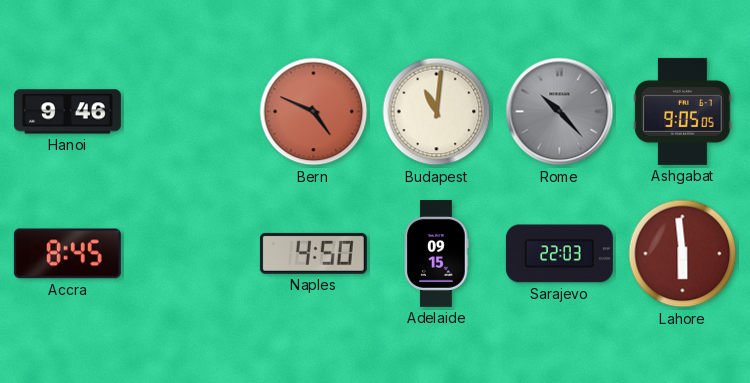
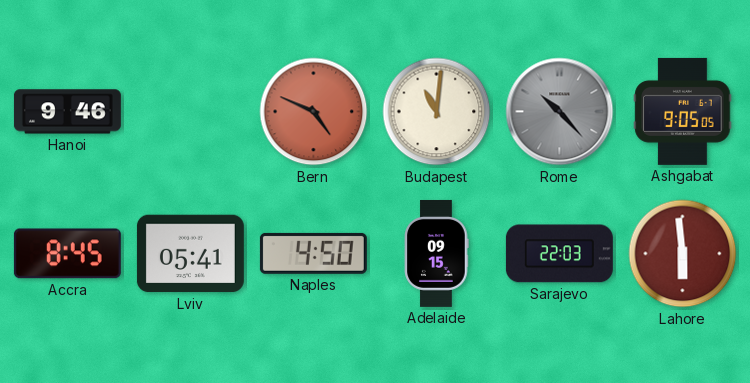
Lviv: none -> 05:41
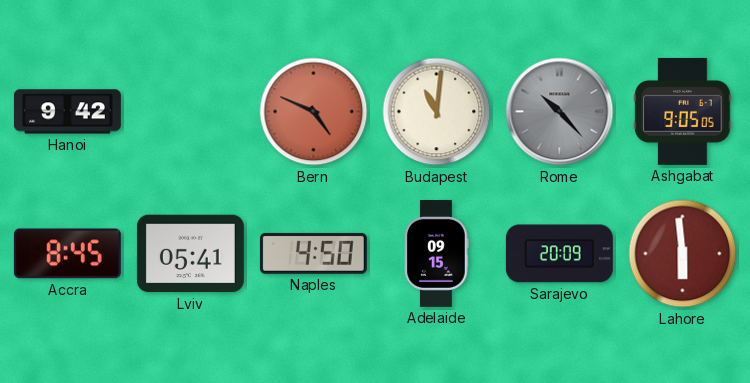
Hanoi: 9:46 -> 9:42
Sarajevo: 22:03 -> 20:09
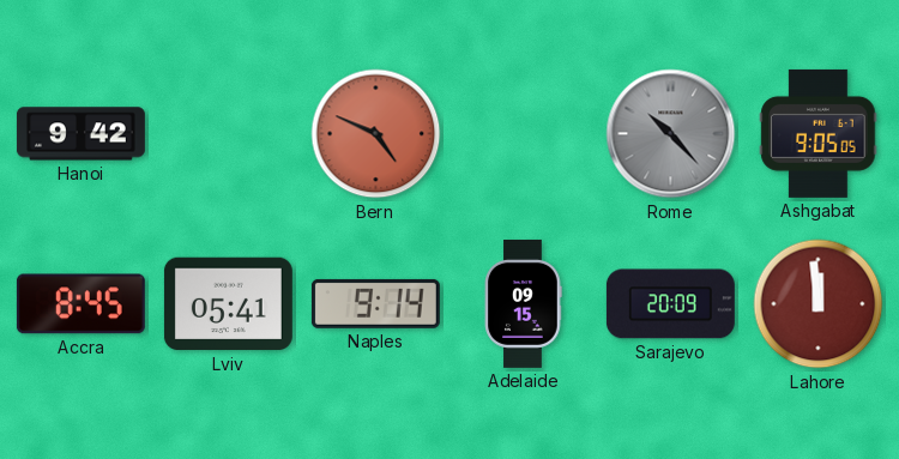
Budapest: 11:01 -> none
Naples: 4:50 -> 9:14
Lahore: 5:59 -> 11:59
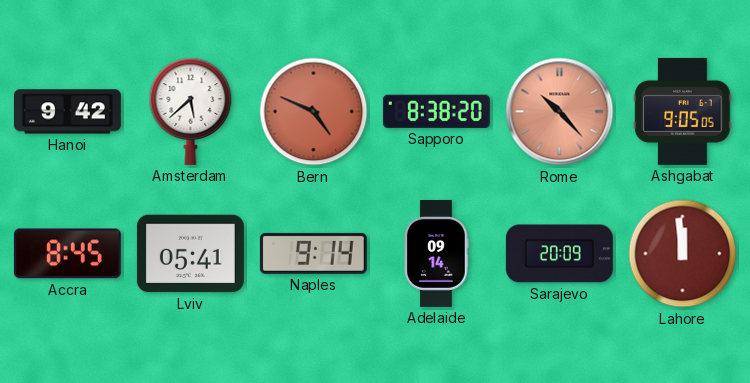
Amsterdam: none -> 5:38
Sapporo: none -> 8:38
Rome dial: grey -> salmon
Adelaide: 09:15 -> 09:14
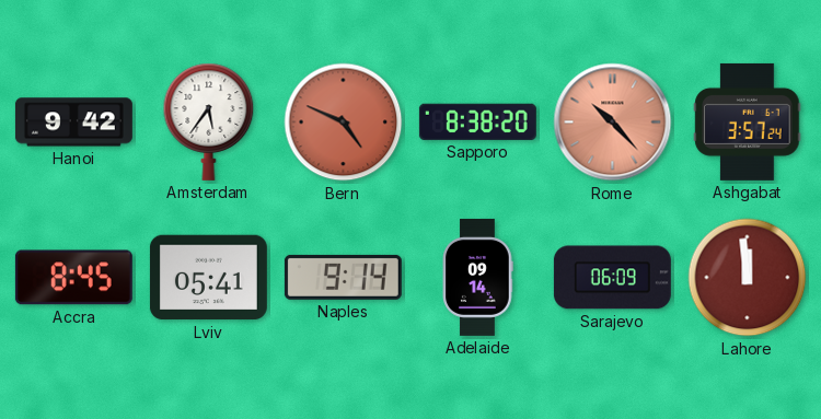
Amsterdam: 5:38 -> 5:36
Ashgabat: 9:05 -> 3:57
Sarajevo: 20:09 -> 06:09
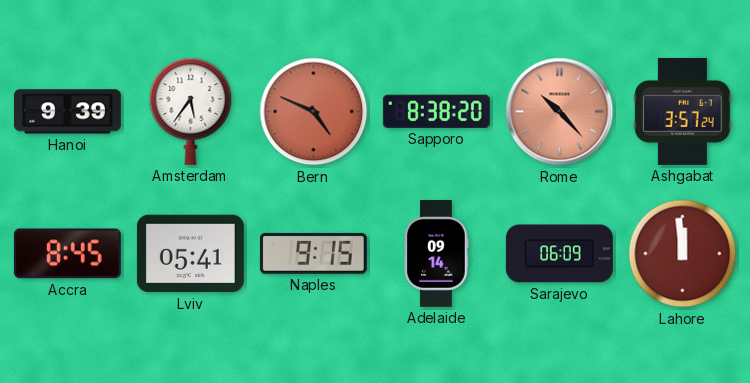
Hanoi: 9:42 -> 9:39
Naples: 9:14 -> 9:15
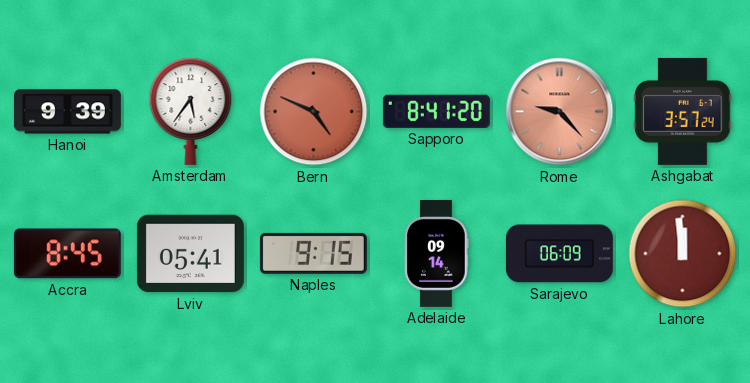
Sapporo: 8:38 -> 8:41
Rome: 10:23 -> 9:23
